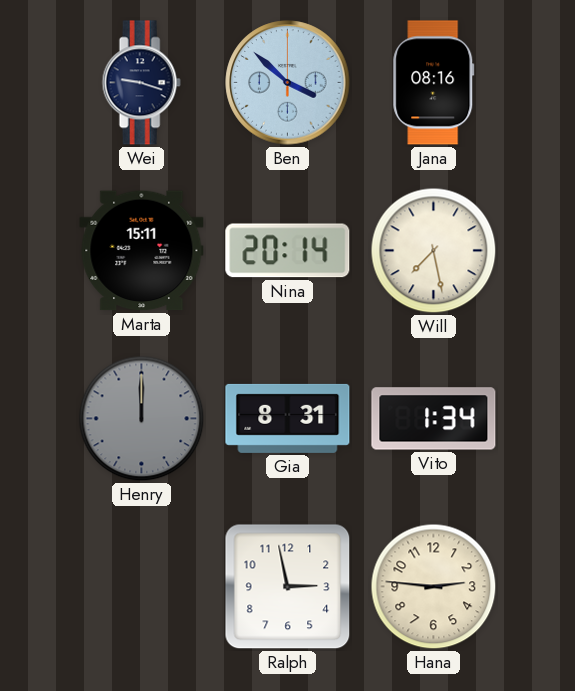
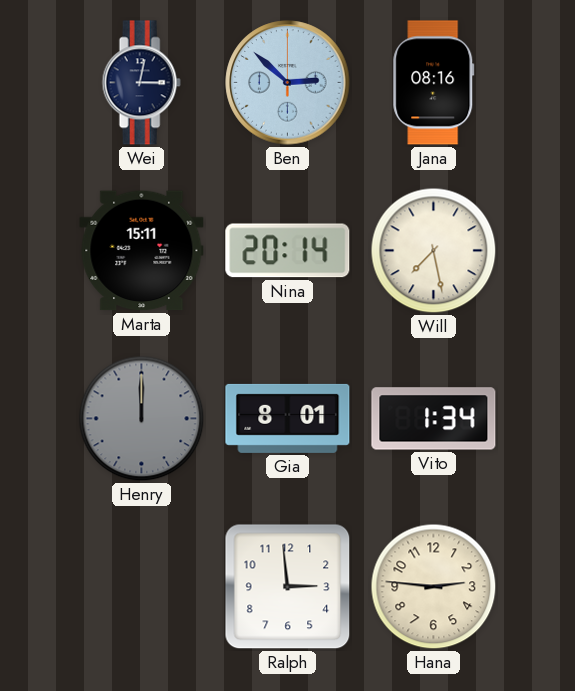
Wei: 9:18 -> 3:02
Ben: 3:52 -> 2:52
Gia: 8:31 -> 8:01
Ralph: 2:58 -> 2:59
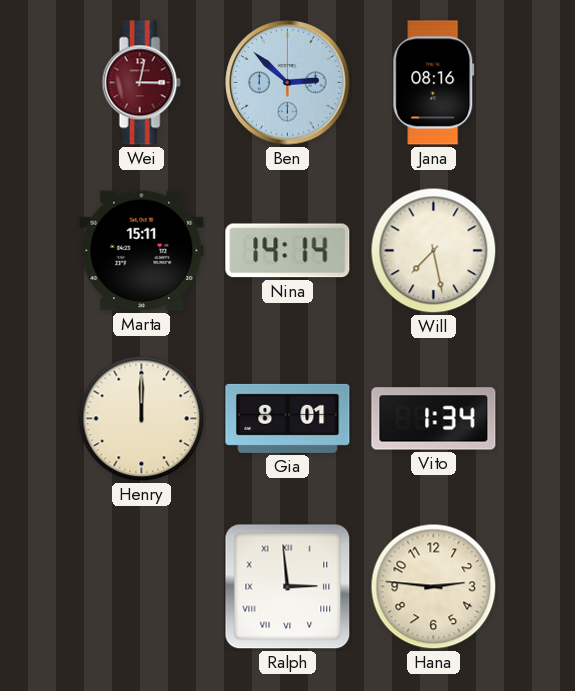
Wei dial: navy -> burgundy
Nina: 20:14 -> 14:14
Henry dial: grey -> cream
Ralph numerals: Arabic -> Roman
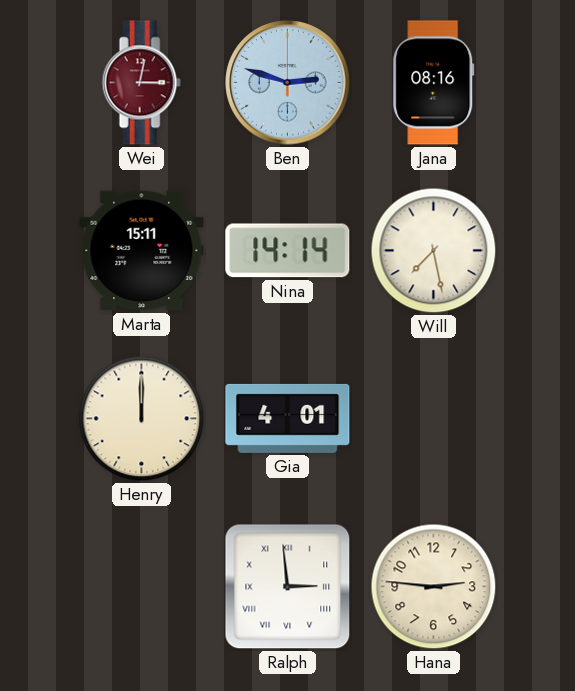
Ben: 2:52 -> 2:48
Gia: 8:01 -> 4:01
Vito: 1:34 -> none
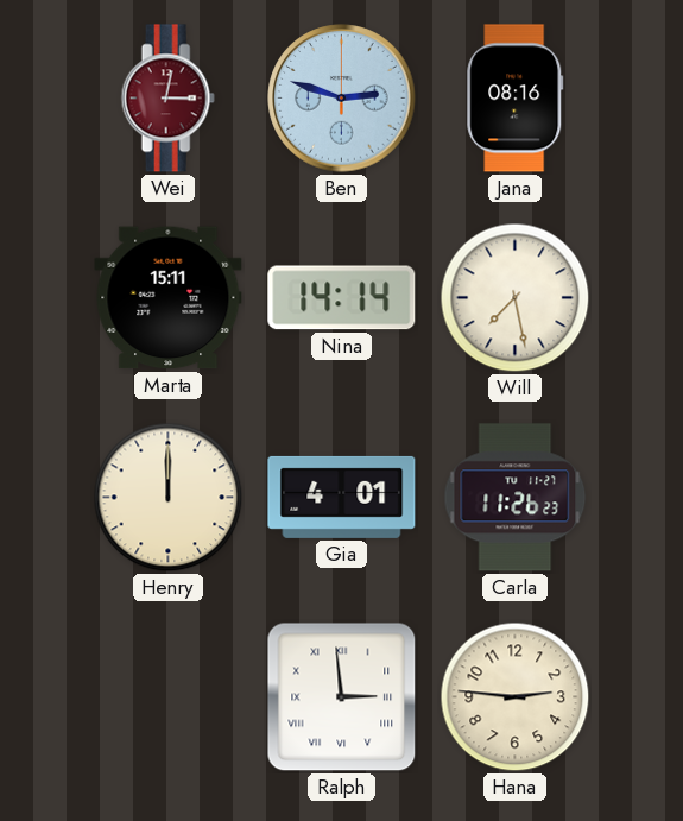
Carla: none -> 11:26
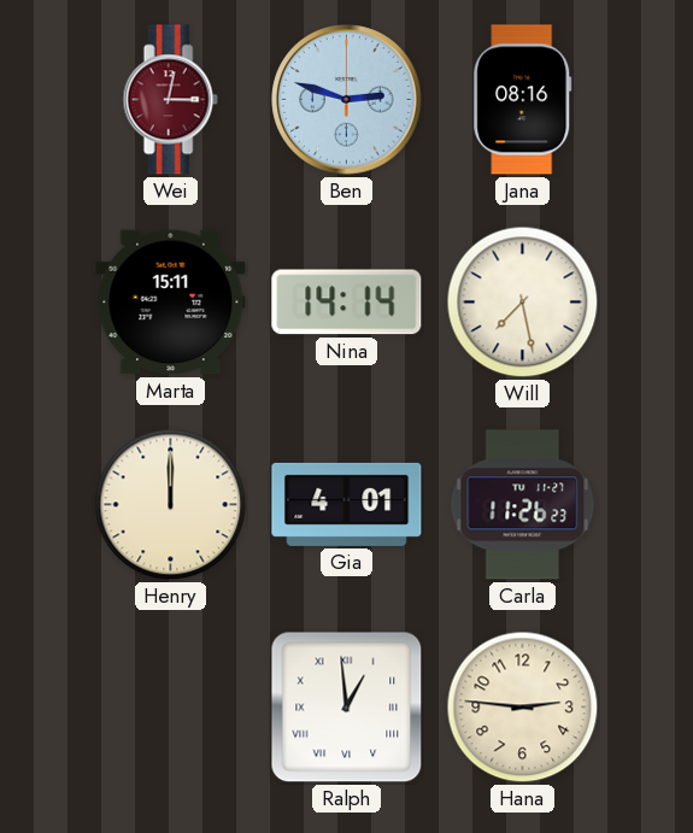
Ralph: 2:59 -> 12:59
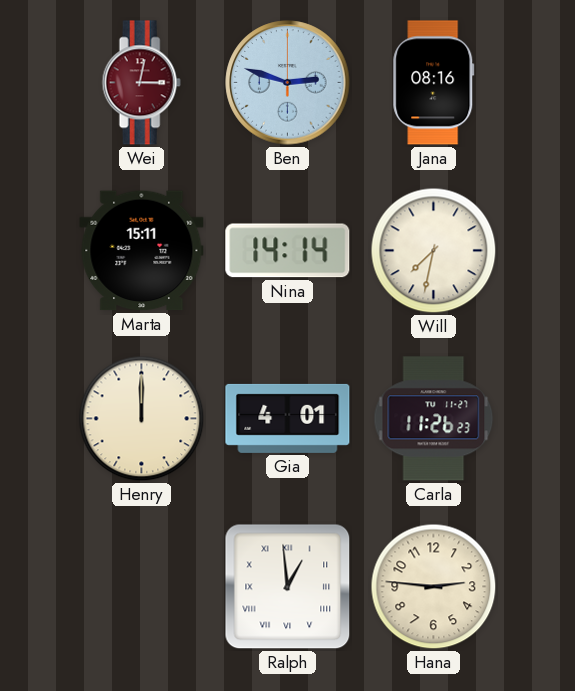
Will: 7:28 -> 7:32
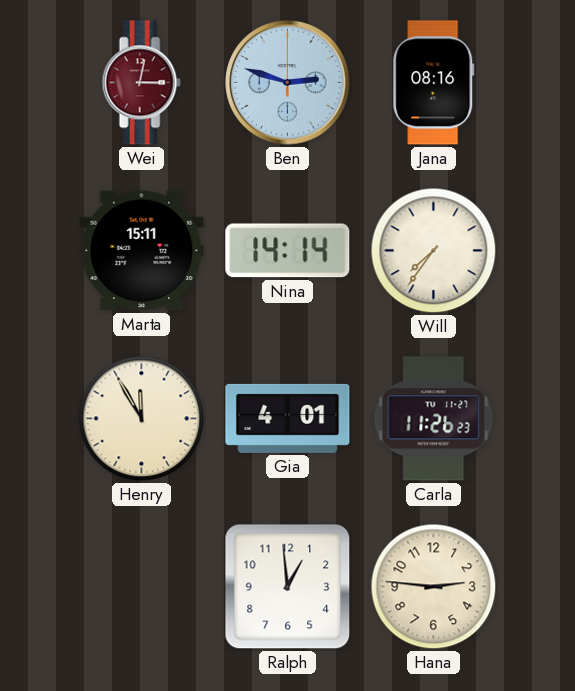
Will: 7:32 -> 7:36
Henry: 12:00 -> 11:55
Ralph numerals: Roman -> Arabic
